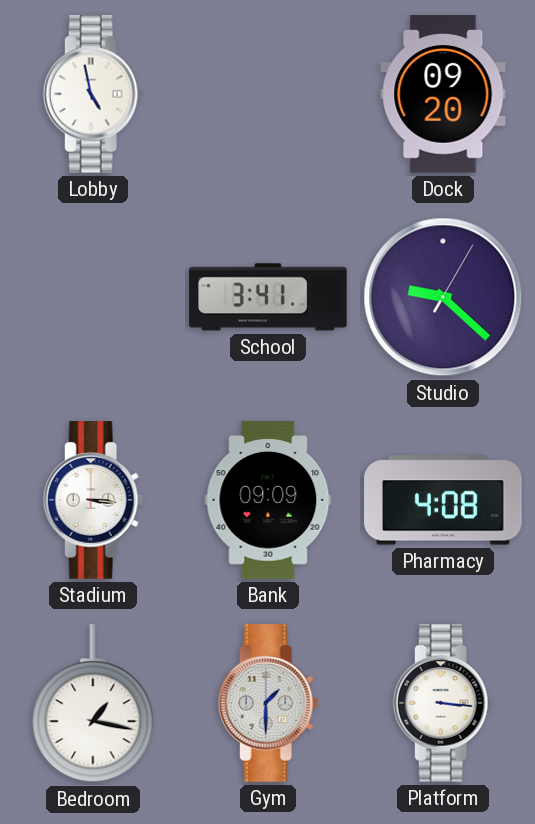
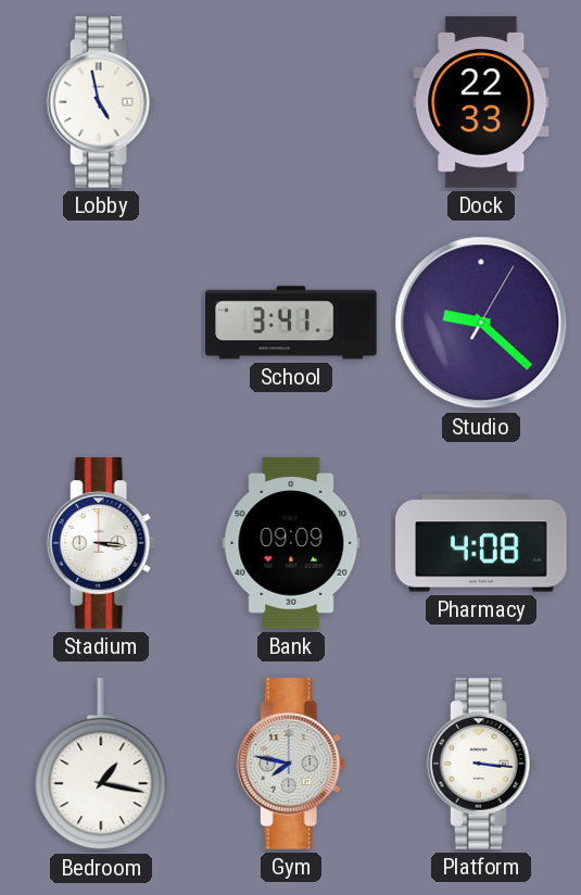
Dock: 09:20 -> 22:33
Gym: 1:30 -> 7:47
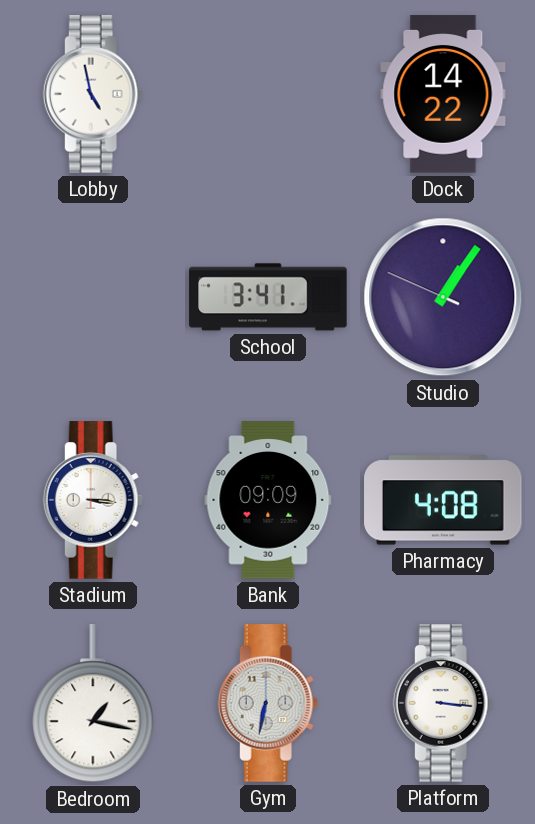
Dock: 22:33 -> 14:22
Studio: 9:22 -> 1:05
Gym: 7:47 -> 6:32
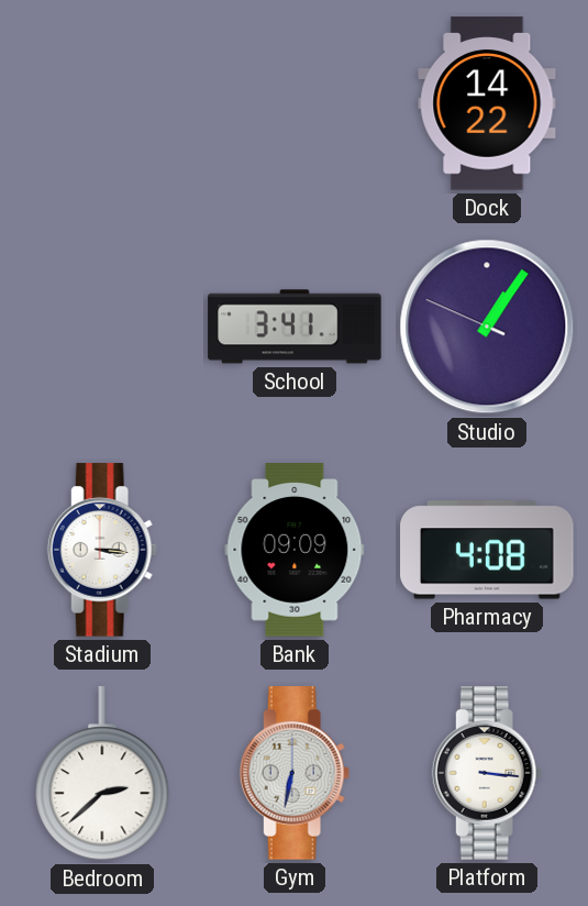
Lobby: 4:58 -> none
Bedroom: 1:17 -> 2:38
